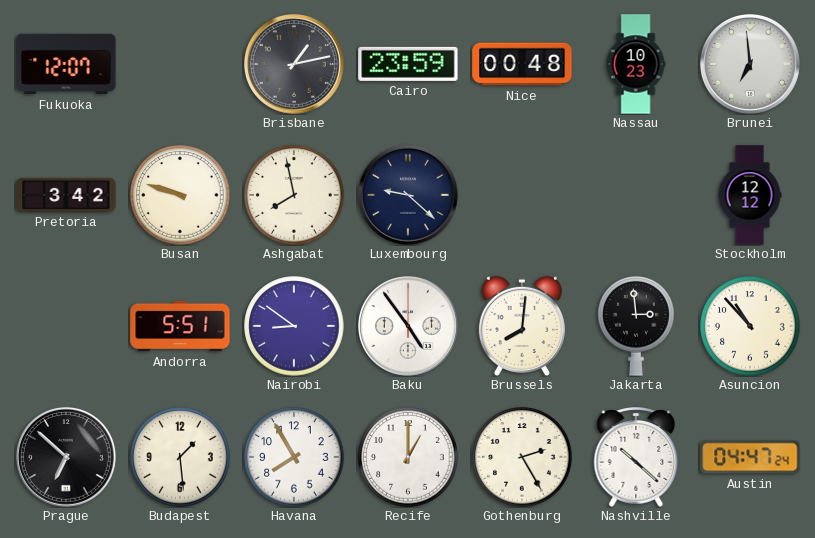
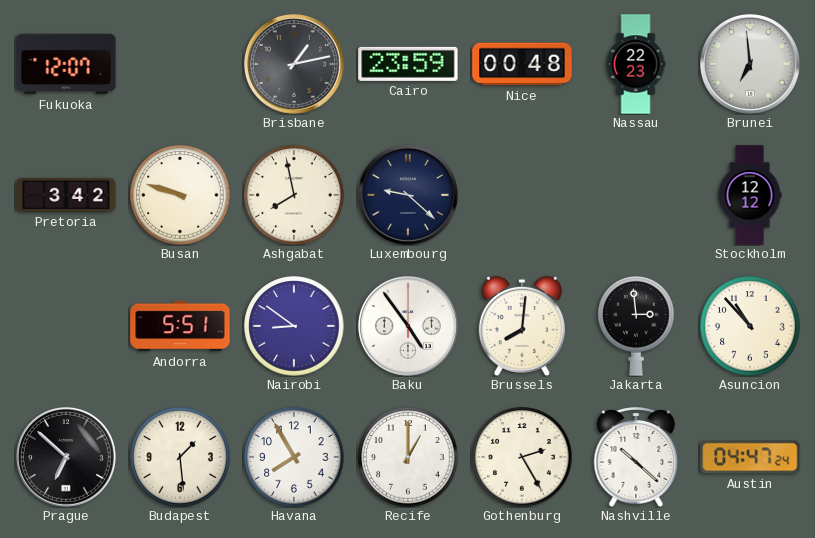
Nassau: 10:23 -> 22:23
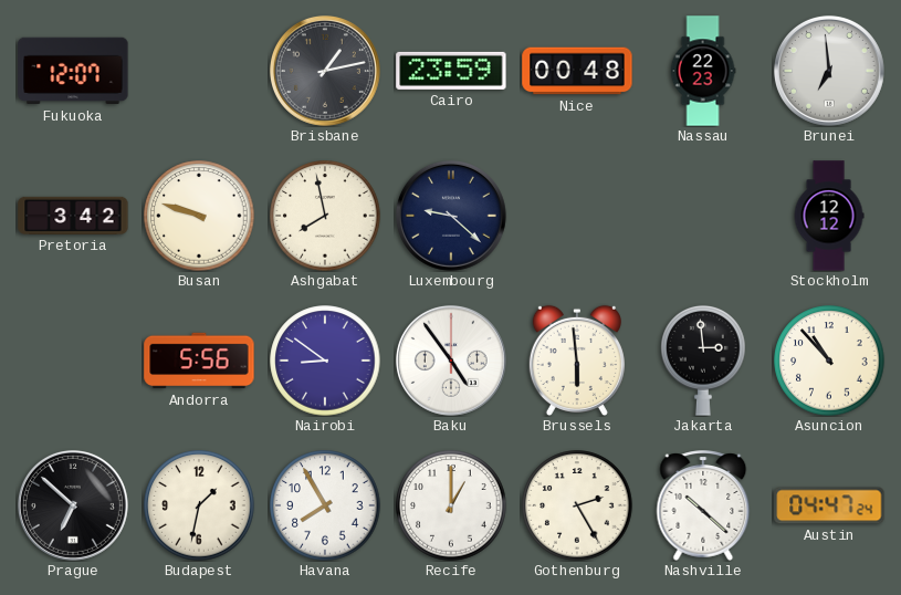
Andorra: 5:51 -> 5:56
Brussels: 8:01 -> 5:59
Budapest: 1:29 -> 1:32
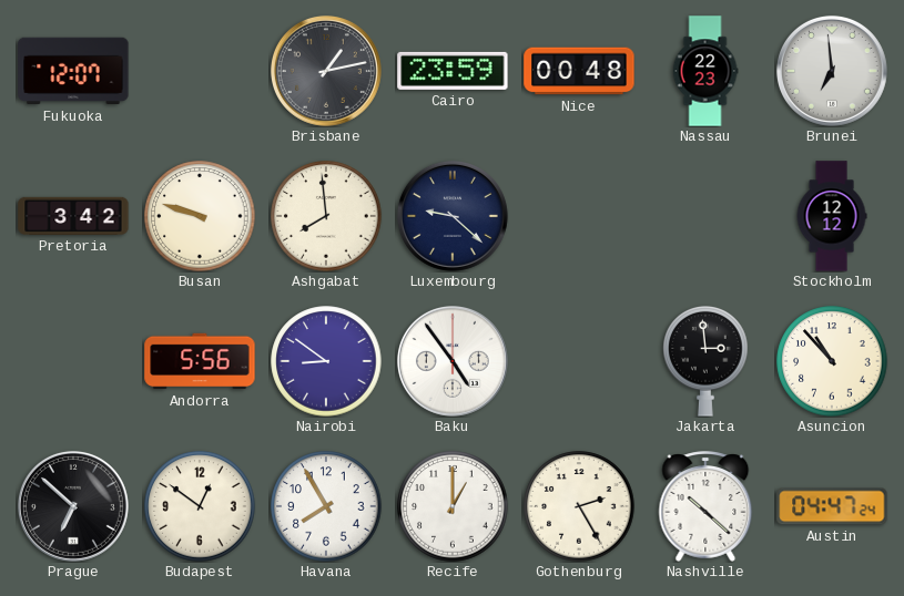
Ashgabat: 7:58 -> 7:59
Brussels: 5:59 -> none
Budapest: 1:32 -> 12:51
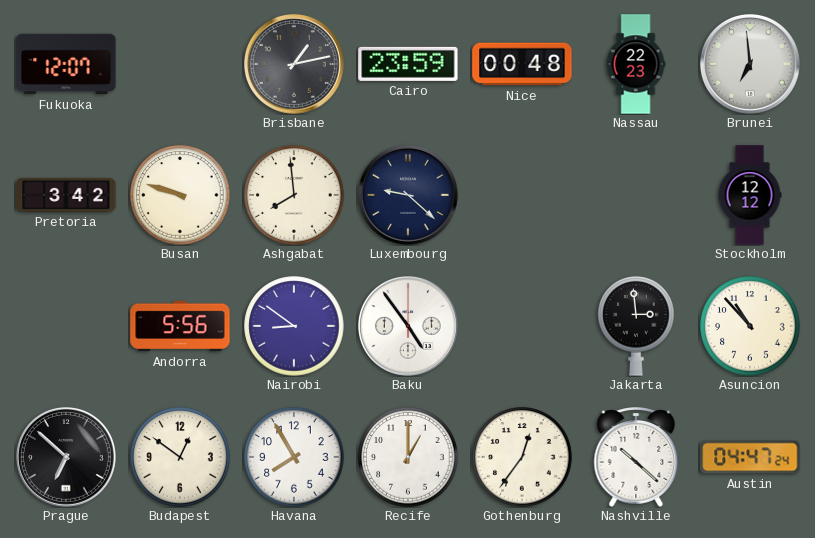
Gothenburg: 2:25 -> 12:36
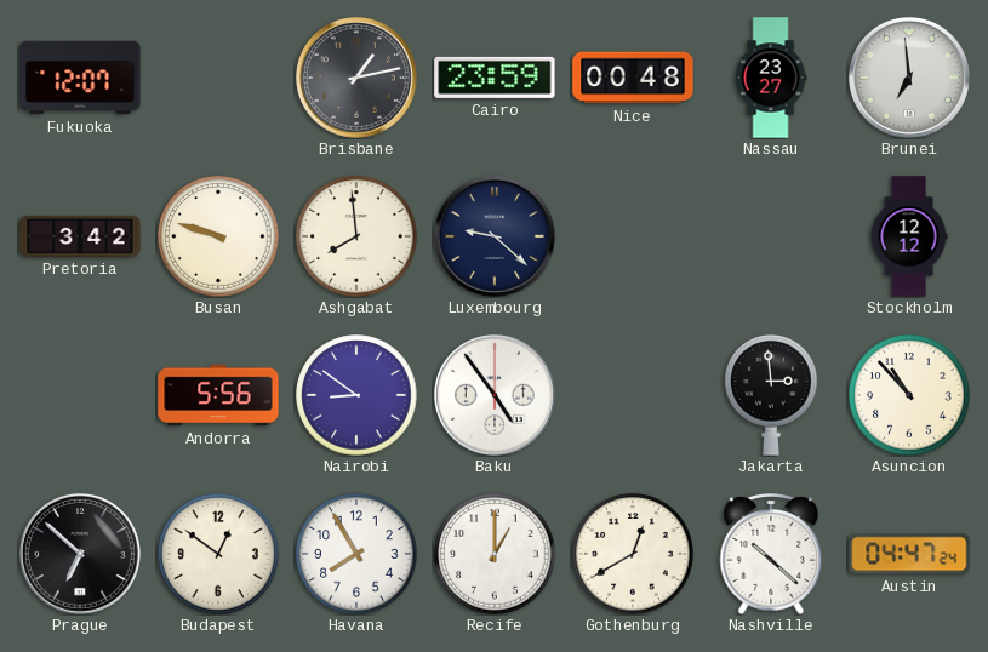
Nassau: 22:23 -> 23:27
Gothenburg: 12:36 -> 12:40
